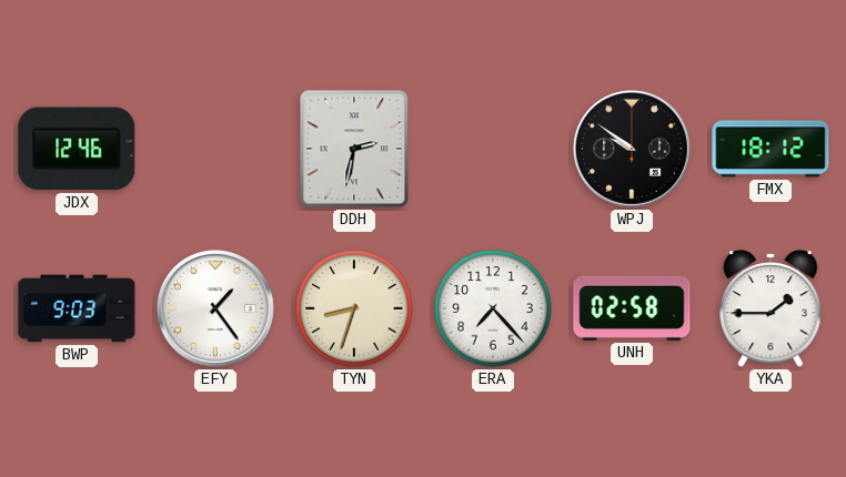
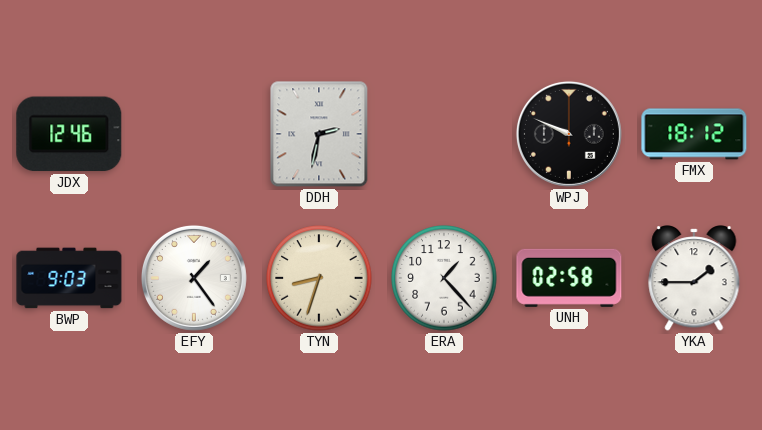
WPJ: 9:51 -> 9:49
ERA: 7:23 -> 1:23
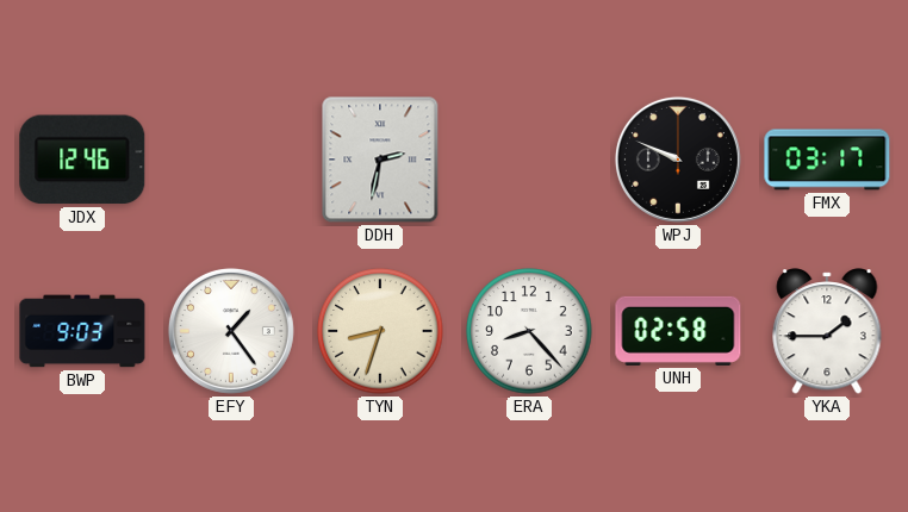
FMX: 18:12 -> 03:17
ERA: 1:23 -> 8:23
